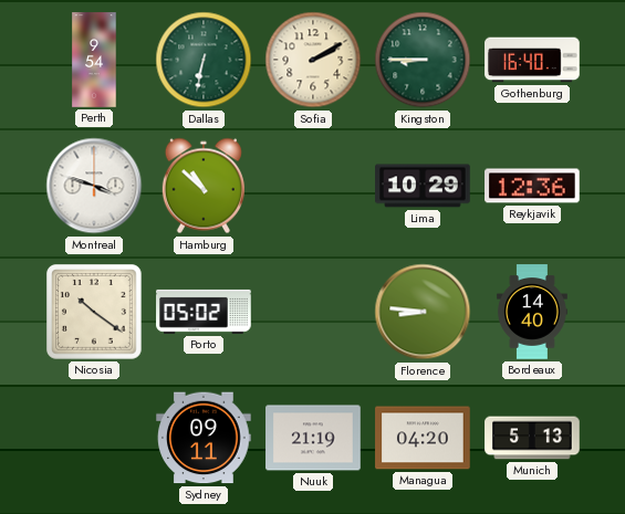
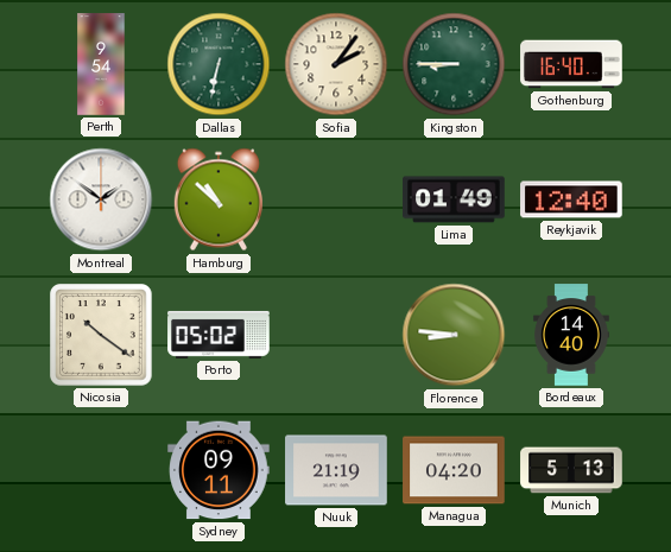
Sofia: 2:10 -> 2:06
Montreal: 3:48 -> 1:51
Lima: 10:29 -> 01:49
Reykjavik: 12:36 -> 12:40
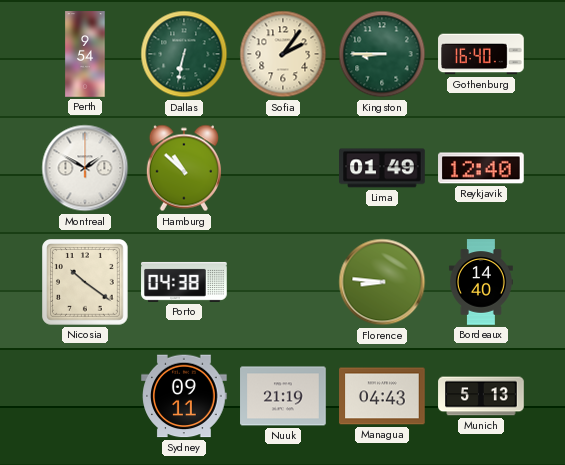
Montreal: 1:51 -> 1:50
Porto: 05:02 -> 04:38
Managua: 04:20 -> 04:43
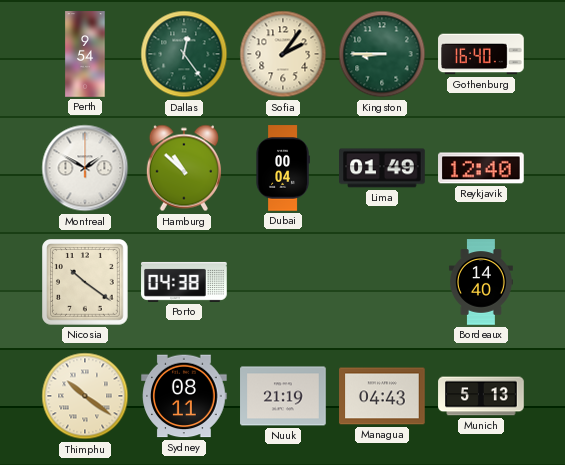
Dallas: 6:32 -> 12:24
Dubai: none -> 00:04
Florence: 8:46 -> none
Thimphu: none -> 10:21
Sydney: 09:11 -> 08:11
